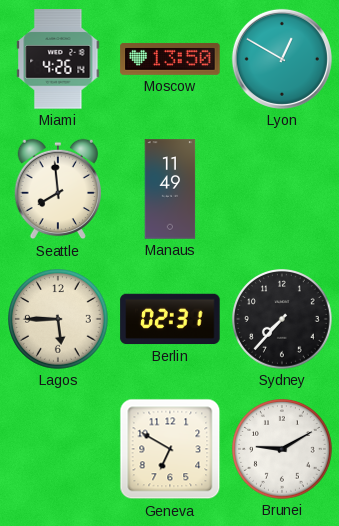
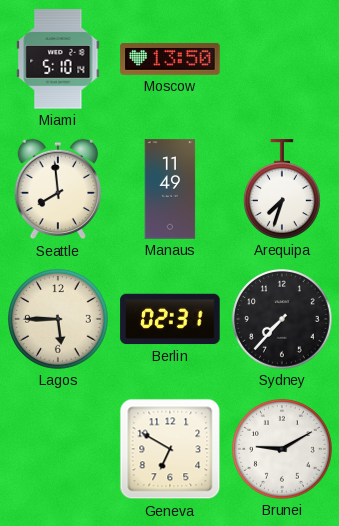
Miami: 4:26 -> 5:10
Lyon: 12:50 -> none
Arequipa: none -> 7:33
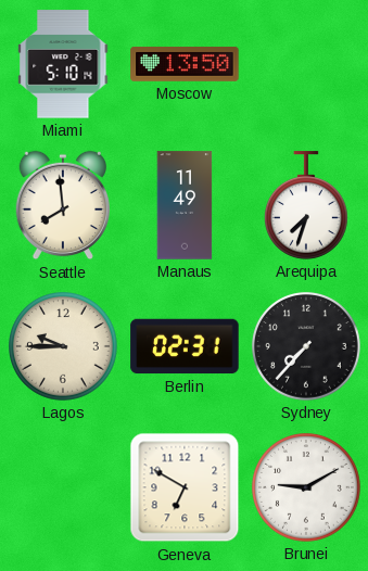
Lagos: 5:45 -> 9:45
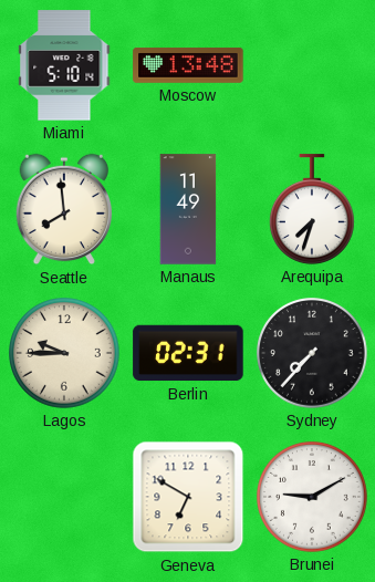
Moscow: 13:50 -> 13:48
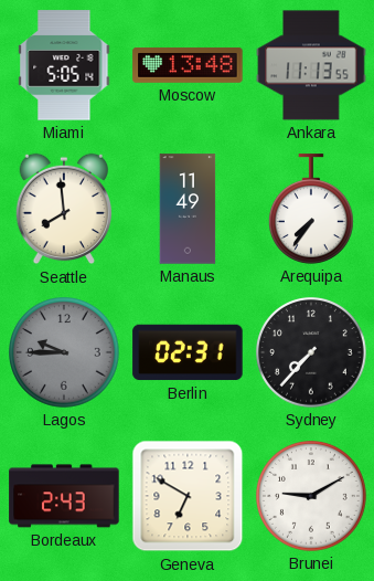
Miami: 5:10 -> 5:05
Ankara: none -> 11:13
Arequipa: 7:33 -> 7:36
Lagos dial: cream -> grey
Bordeaux: none -> 2:43
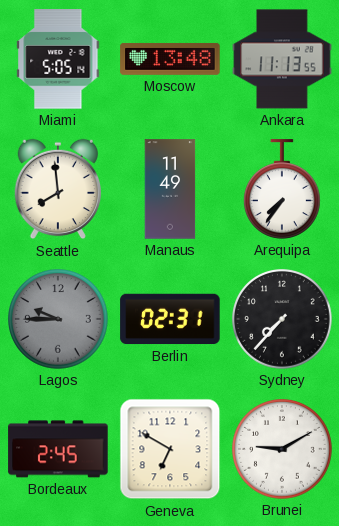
Bordeaux: 2:43 -> 2:45
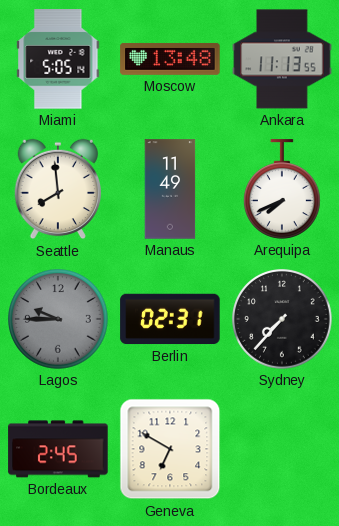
Arequipa: 7:36 -> 7:41
Brunei: 9:10 -> none
